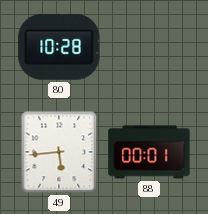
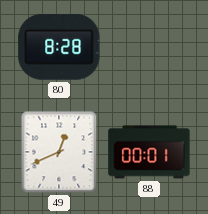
80: 10:28 -> 8:28
49: 5:44 -> 12:41
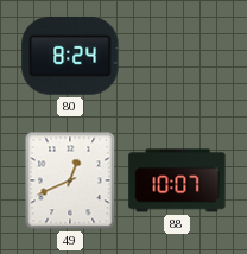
80: 8:28 -> 8:24
88: 00:01 -> 10:07
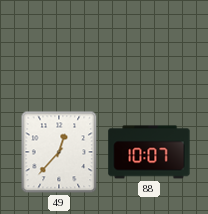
80: 8:24 -> none
49: 12:41 -> 12:37
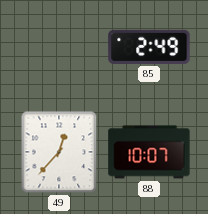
85: none -> 2:49
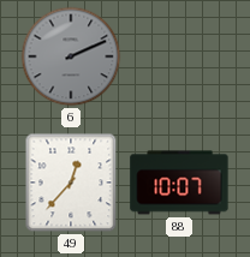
6: none -> 2:11
85: 2:49 -> none
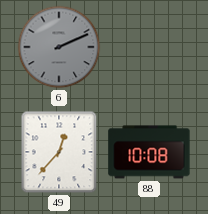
88: 10:07 -> 10:08
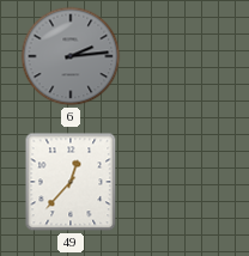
6: 2:11 -> 2:14
88: 10:08 -> none
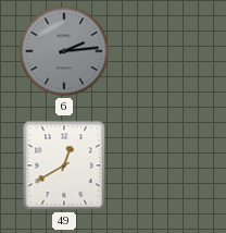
49: 12:37 -> 12:40
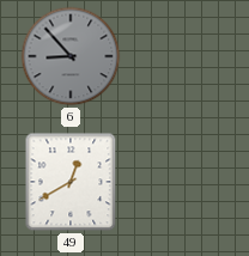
6: 2:14 -> 8:53
